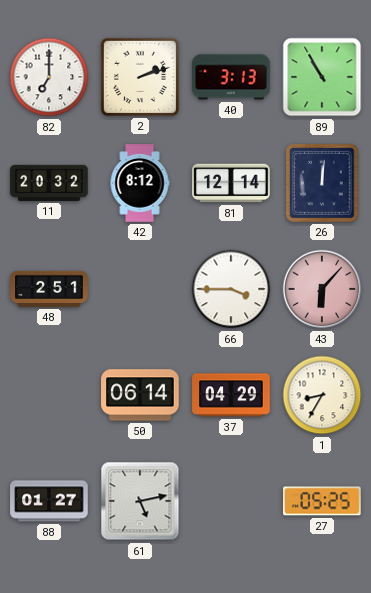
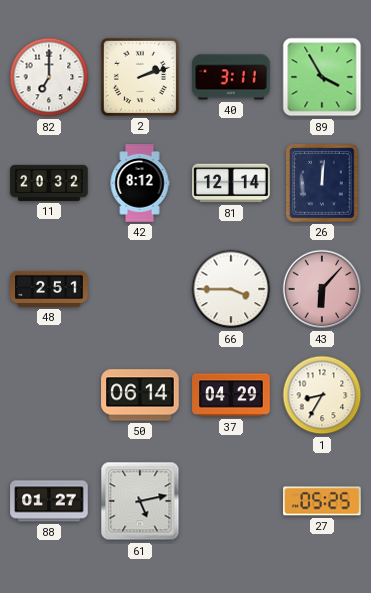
40: 3:13 -> 3:11
89: 10:55 -> 3:55
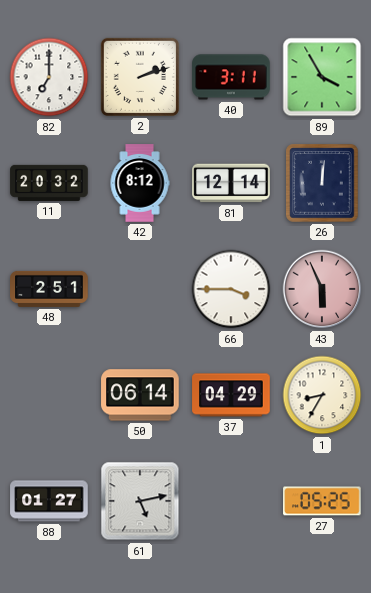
43: 6:07 -> 5:56
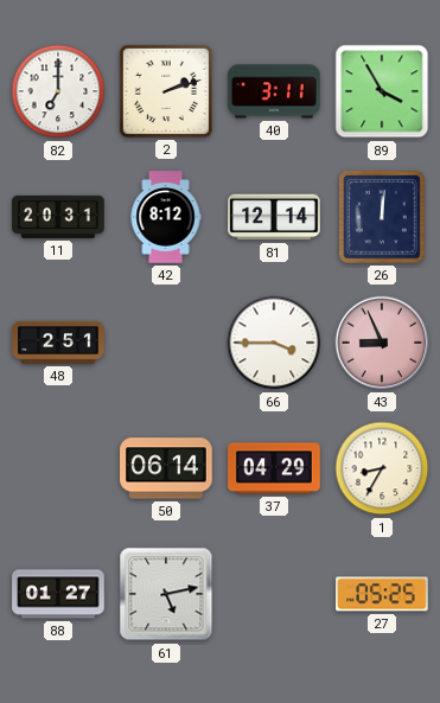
11: 20:32 -> 20:31
43: 5:56 -> 8:56
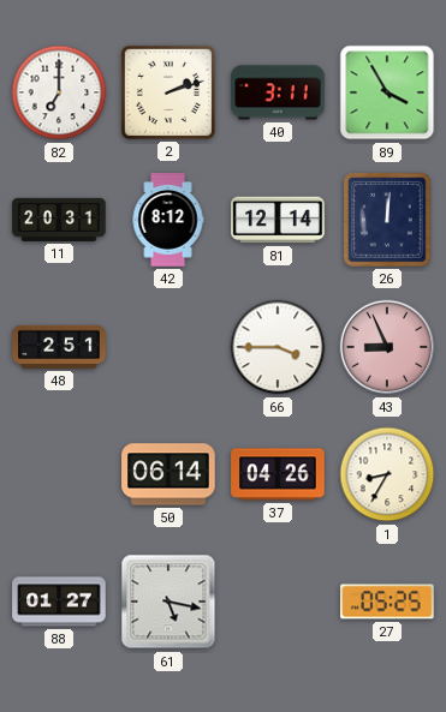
37: 04:29 -> 04:26
61: 5:13 -> 5:17
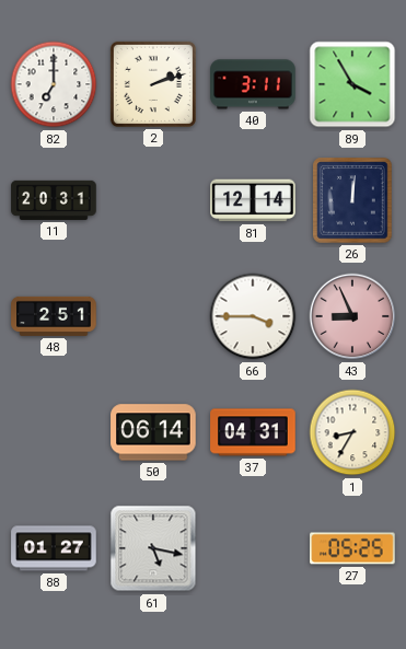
42: 8:12 -> none
37: 04:26 -> 04:31
